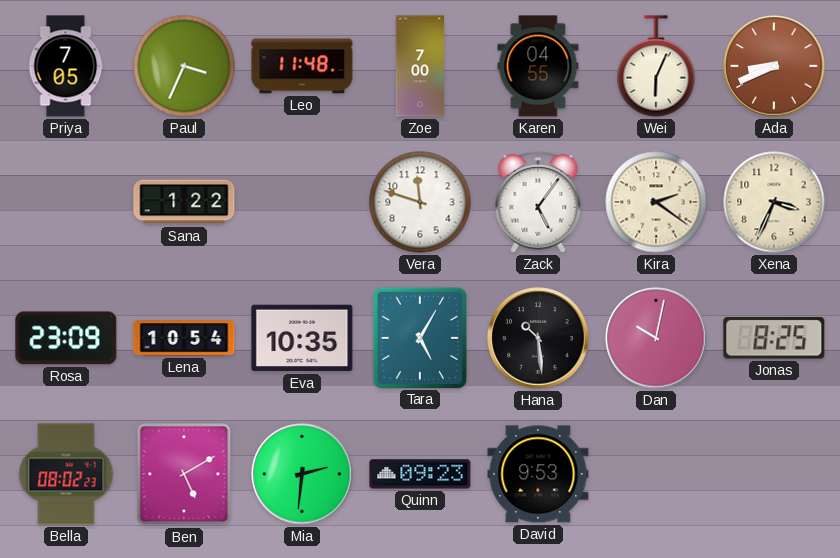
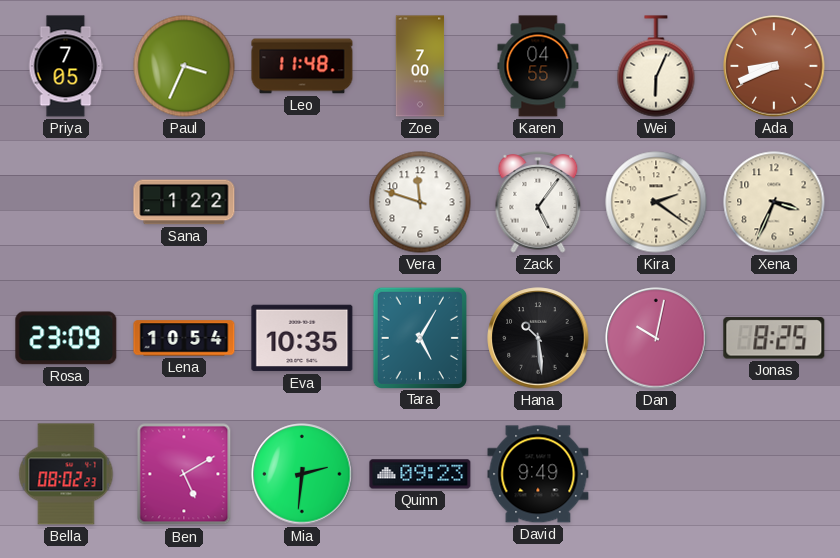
David: 9:53 -> 9:49
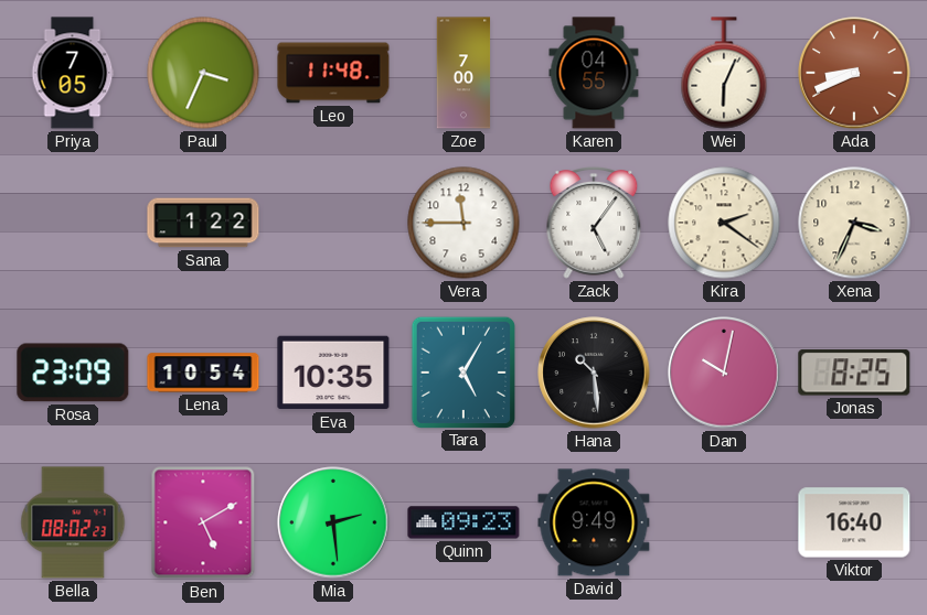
Vera: 11:48 -> 11:45
Mia: 2:31 -> 2:29
Viktor: none -> 16:40
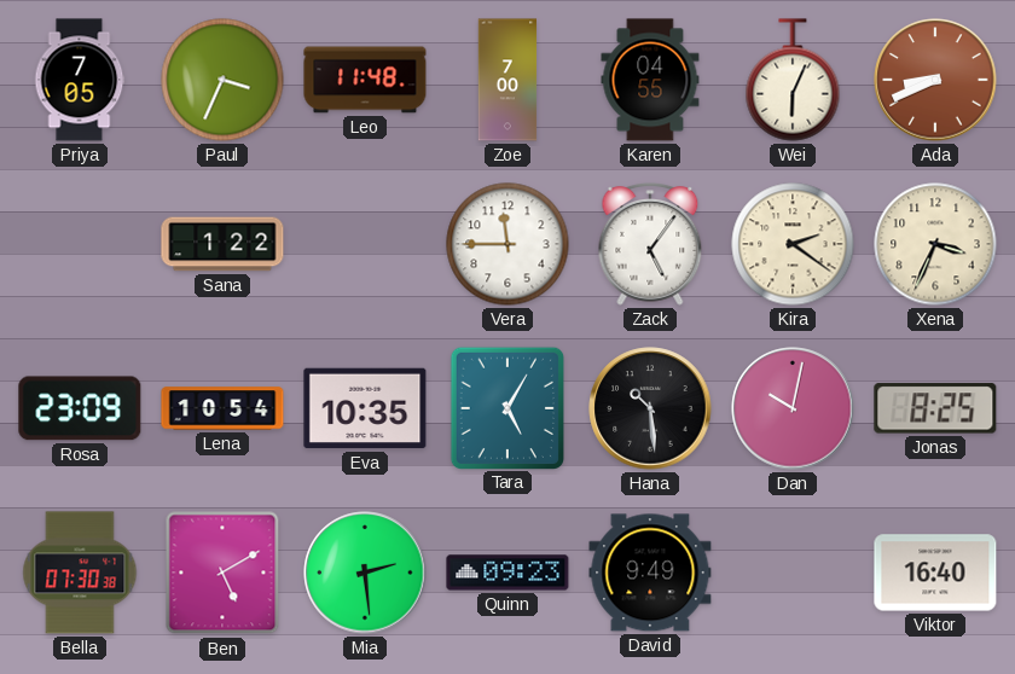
Bella: 08:02 -> 07:30
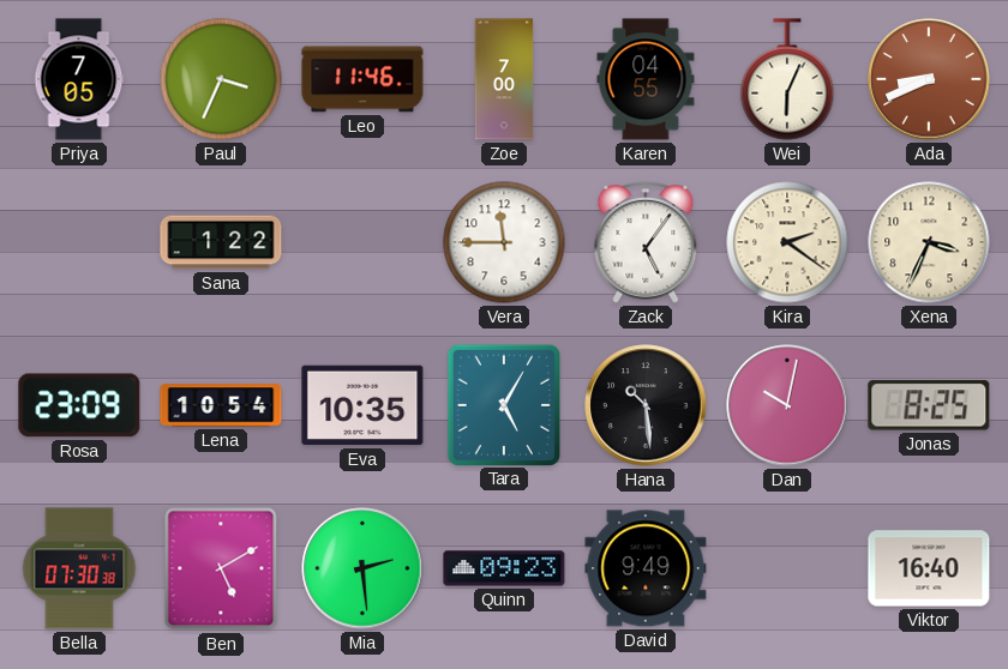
Leo: 11:48 -> 11:46
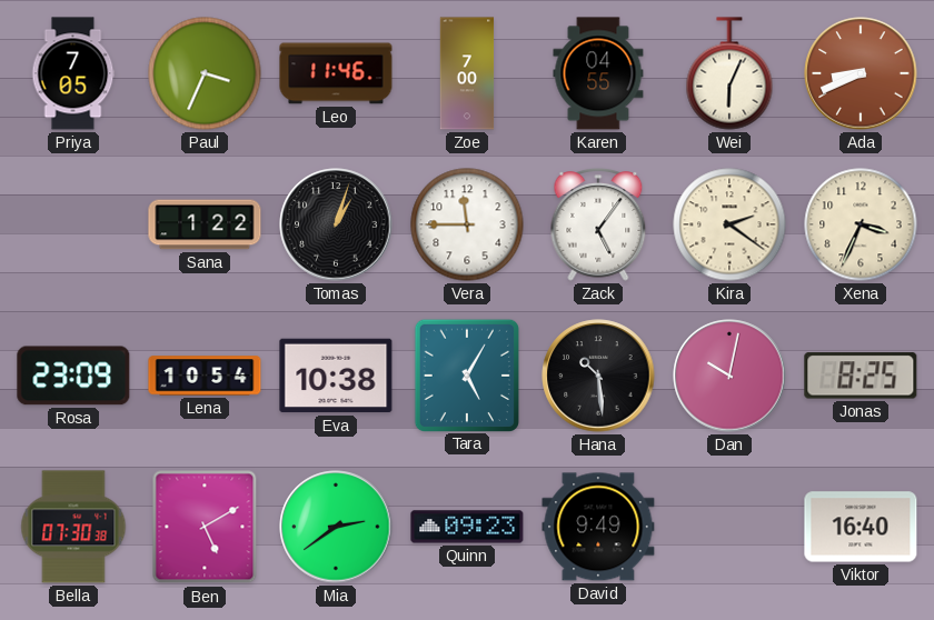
Tomas: none -> 1:03
Eva: 10:35 -> 10:38
Mia: 2:29 -> 2:39
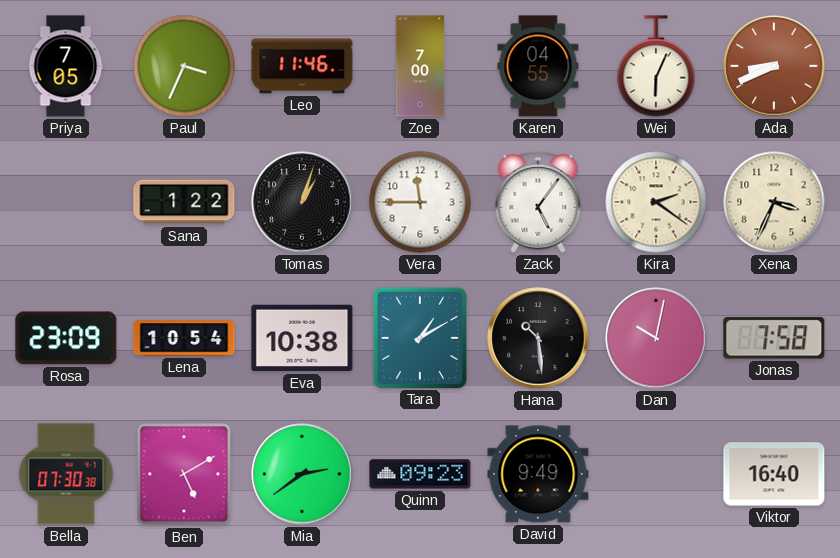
Tara: 5:05 -> 1:10
Jonas: 8:25 -> 7:58
